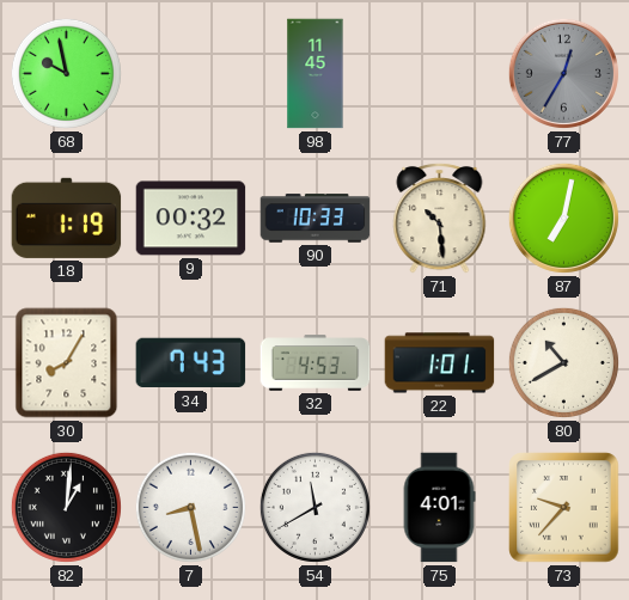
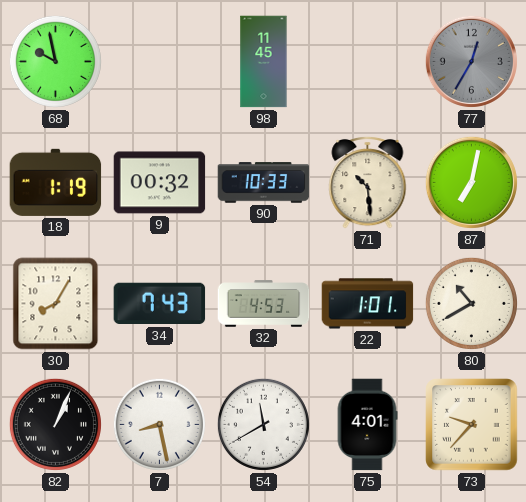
82: 1:01 -> 1:04
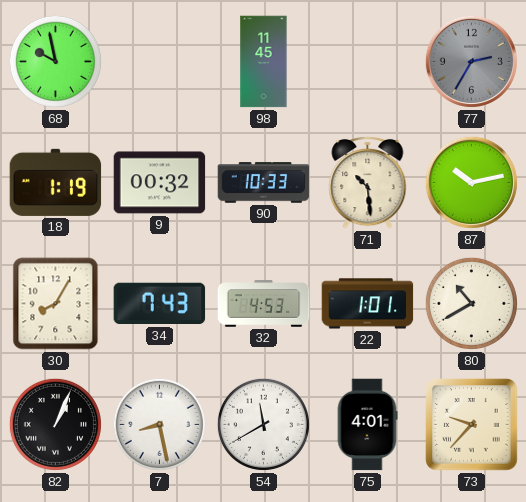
77: 12:35 -> 2:35
87: 7:02 -> 10:13
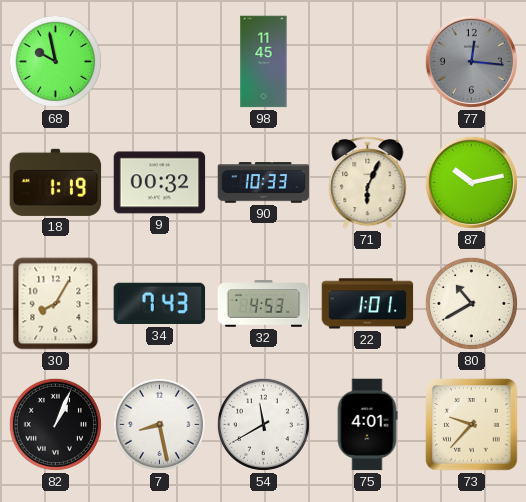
77: 2:35 -> 12:16
71: 10:29 -> 6:04
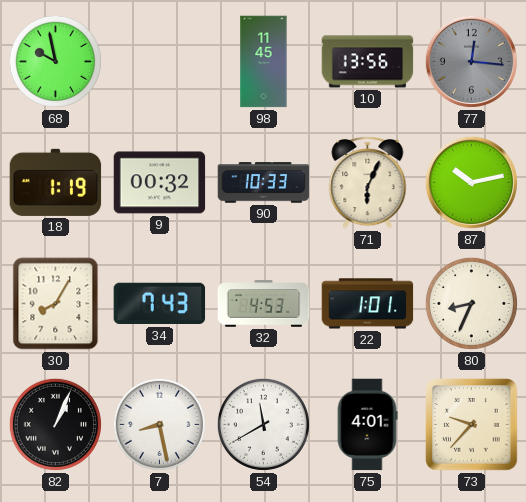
10: none -> 13:56
80: 10:40 -> 8:34
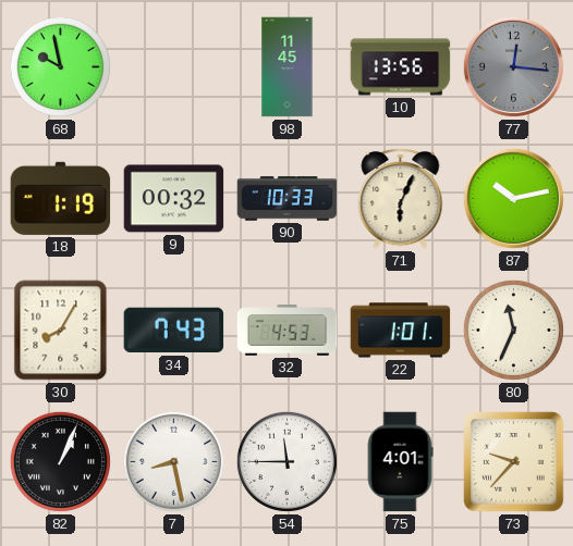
80: 8:34 -> 11:34
54: 11:40 -> 11:45
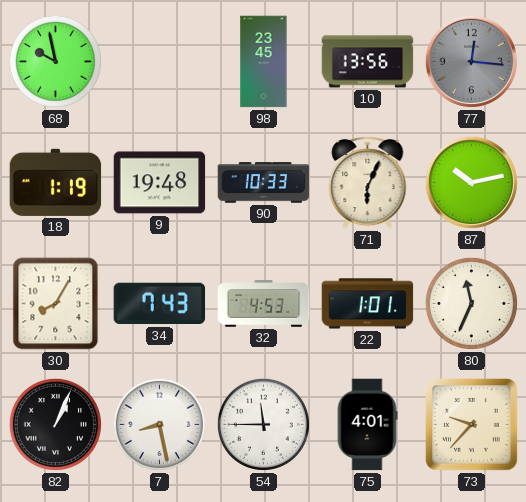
98: 11:45 -> 23:45
9: 00:32 -> 19:48
